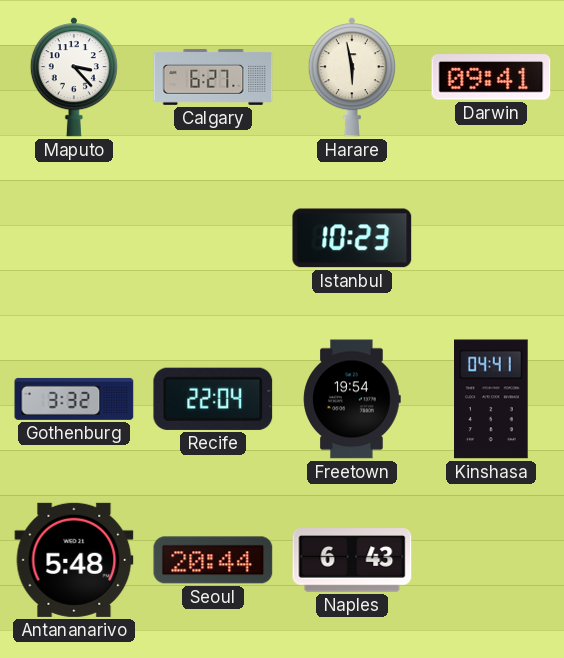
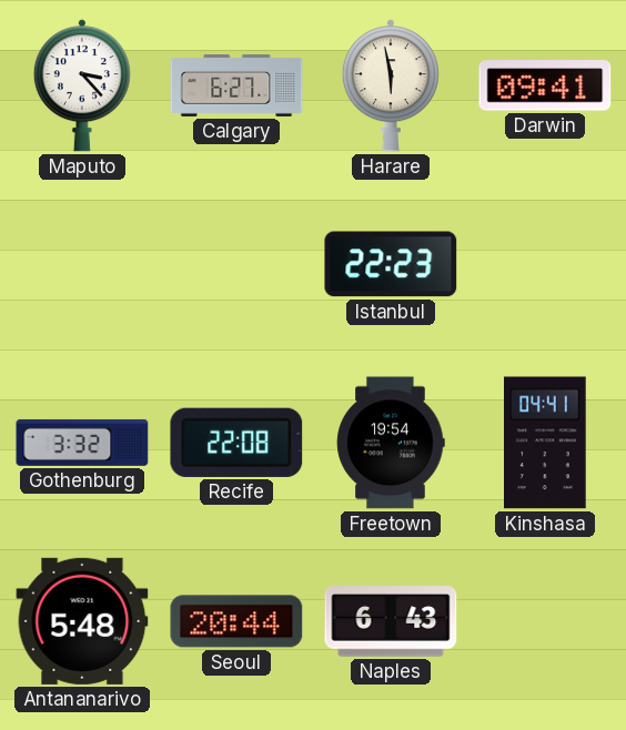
Istanbul: 10:23 -> 22:23
Recife: 22:04 -> 22:08
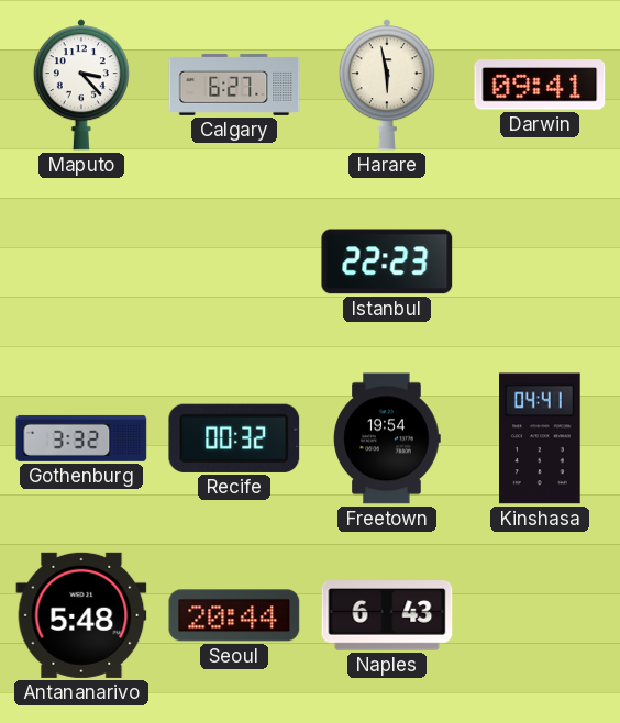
Recife: 22:08 -> 00:32
